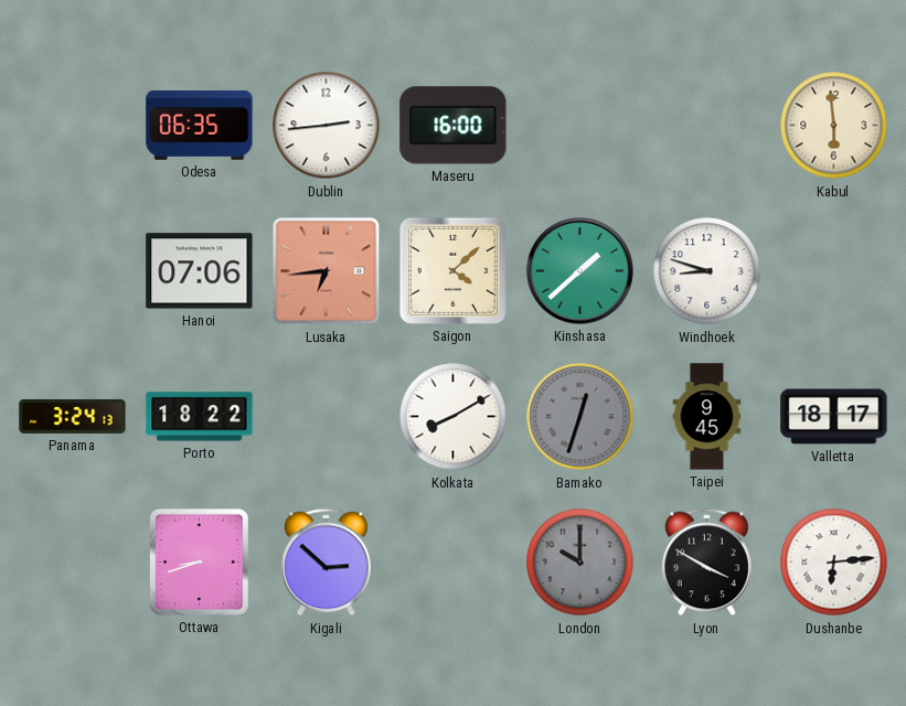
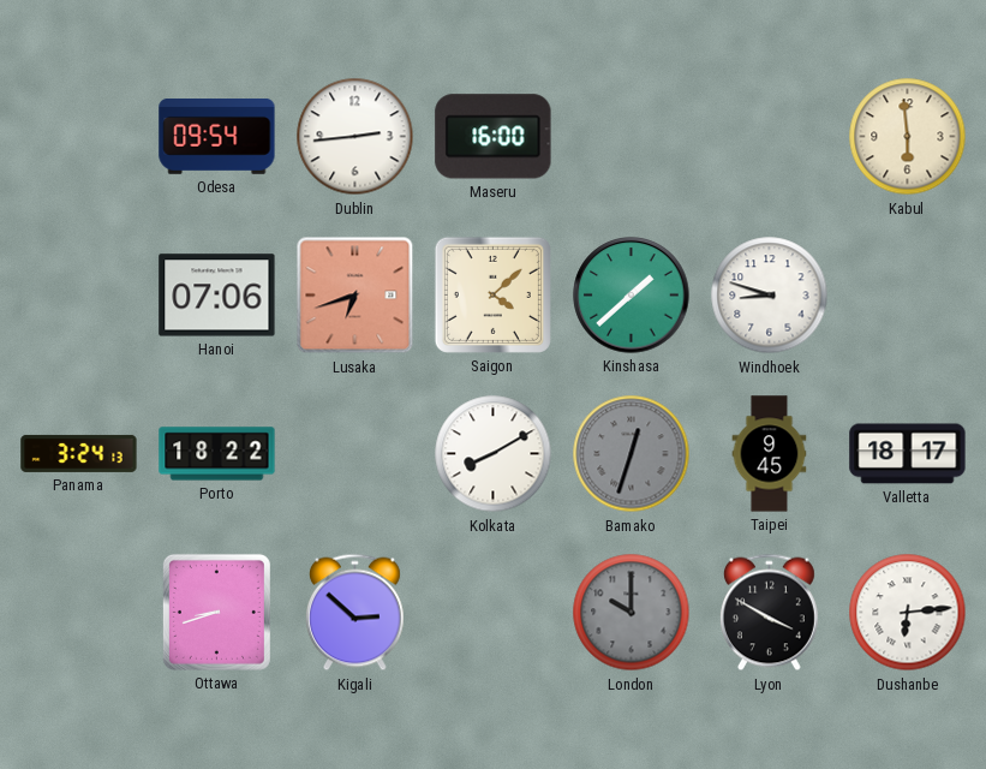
Odesa: 06:35 -> 09:54
Lusaka: 6:44 -> 6:42
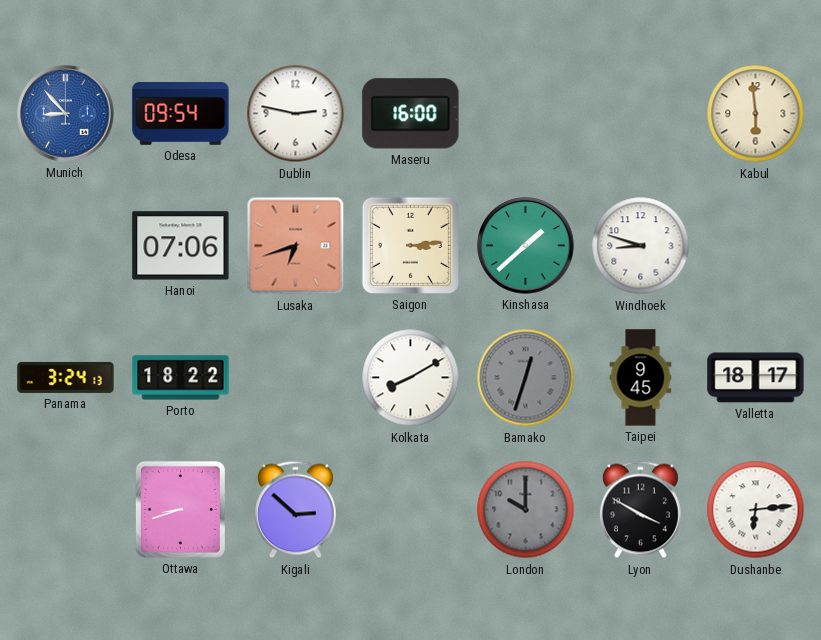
Munich: none -> 8:53
Dublin: 2:44 -> 2:47
Saigon: 4:08 -> 3:14
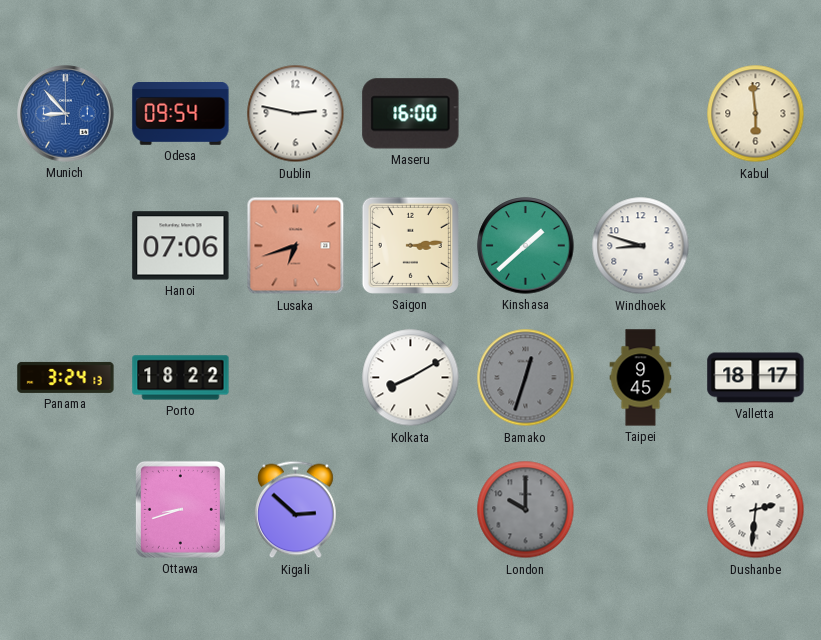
Lyon: 3:50 -> none
Dushanbe: 6:14 -> 2:31
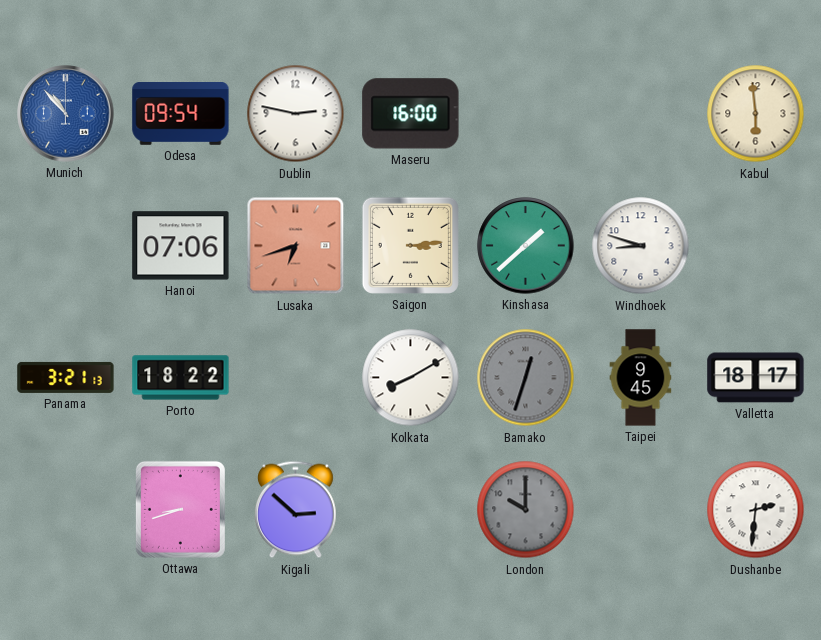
Munich: 8:53 -> 10:53
Panama: 3:24 -> 3:21
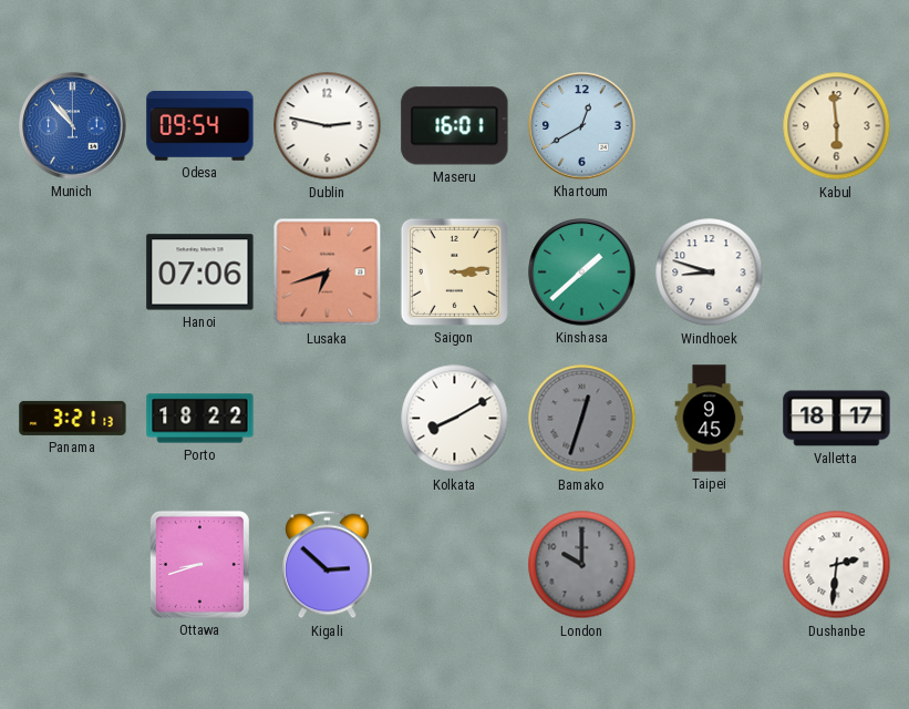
Maseru: 16:00 -> 16:01
Khartoum: none -> 12:40
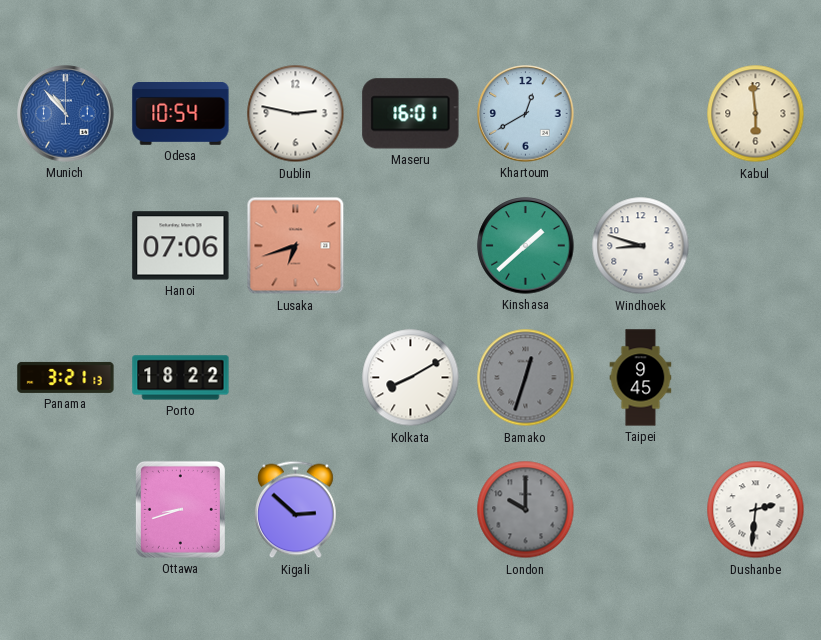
Odesa: 09:54 -> 10:54
Saigon: 3:14 -> none
Valletta: 18:17 -> none
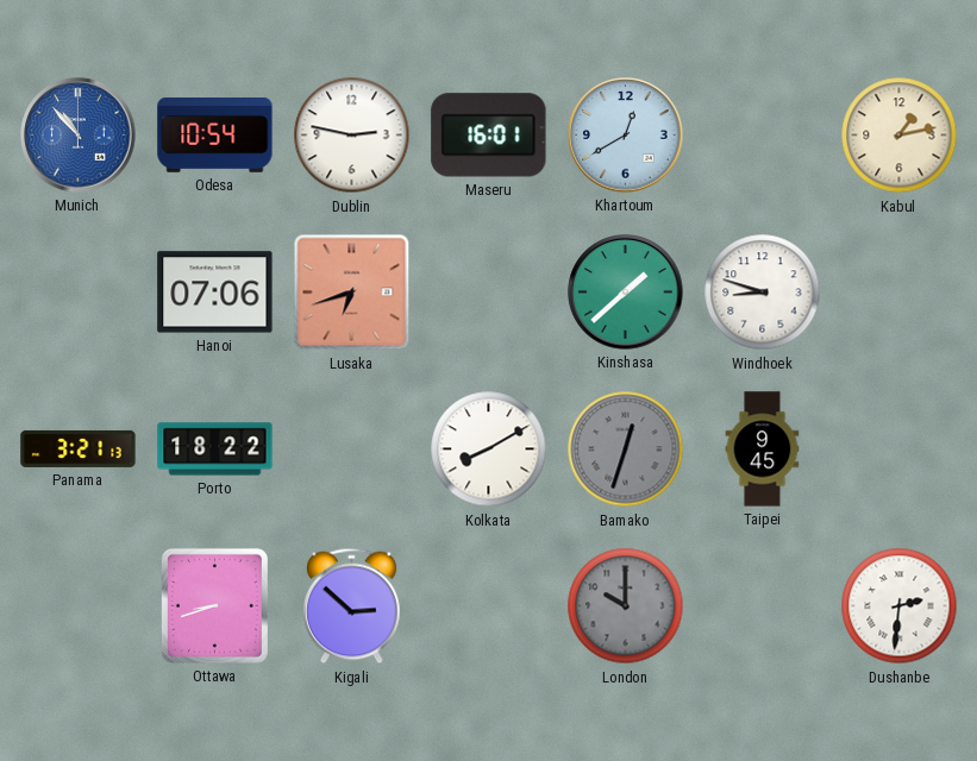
Kabul: 5:59 -> 1:13
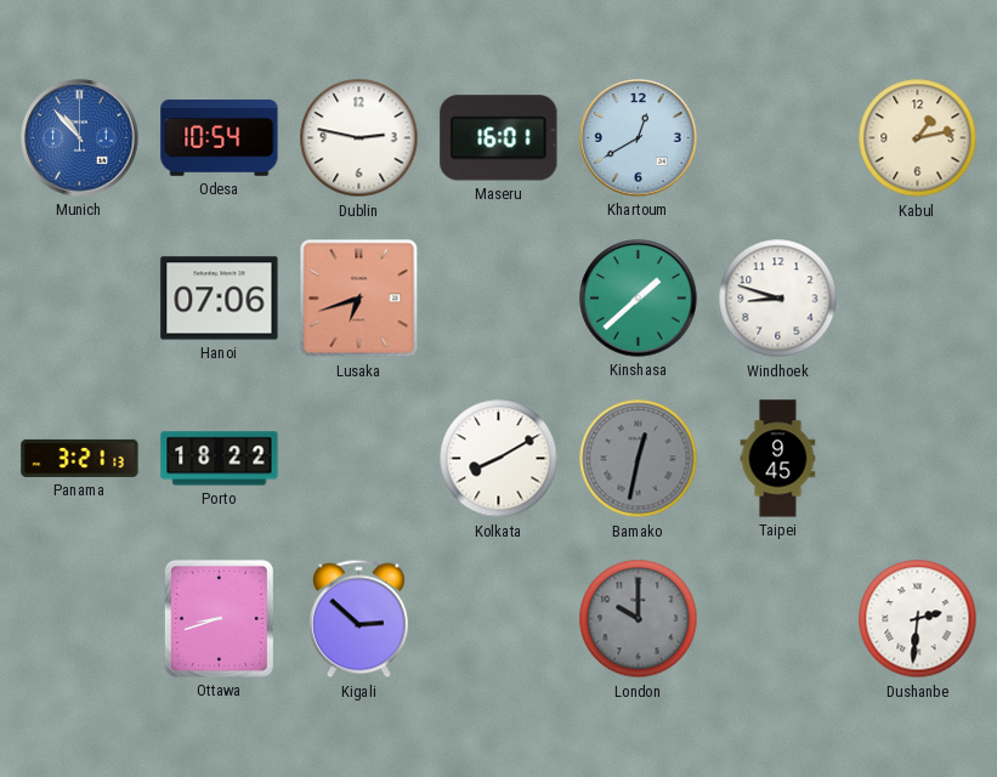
Bamako: 12:33 -> 12:32
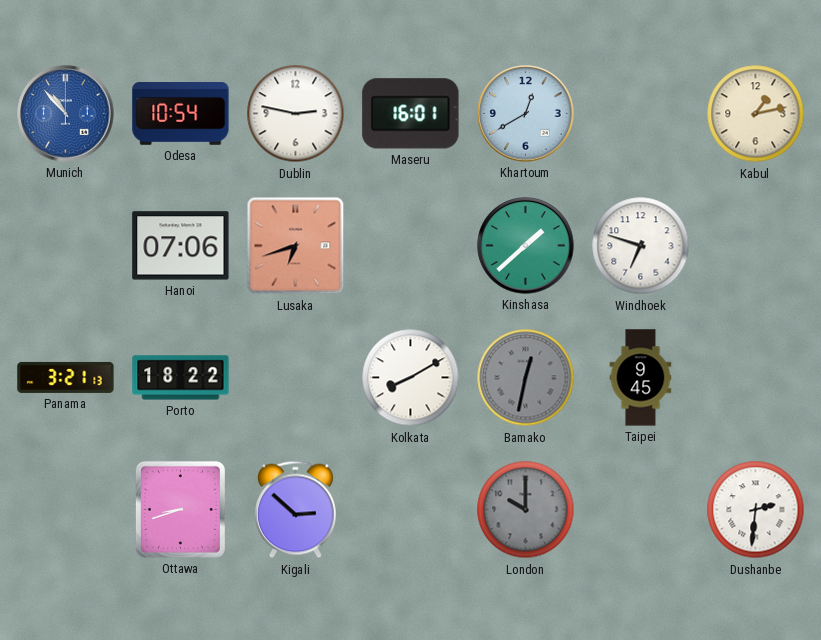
Windhoek: 8:48 -> 6:48
